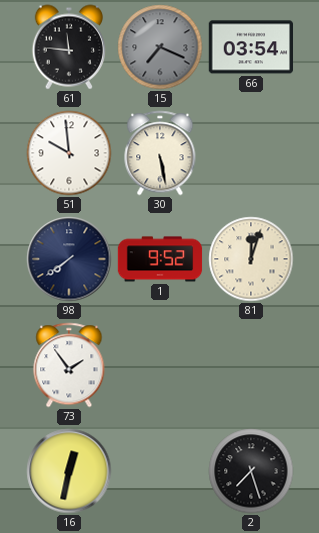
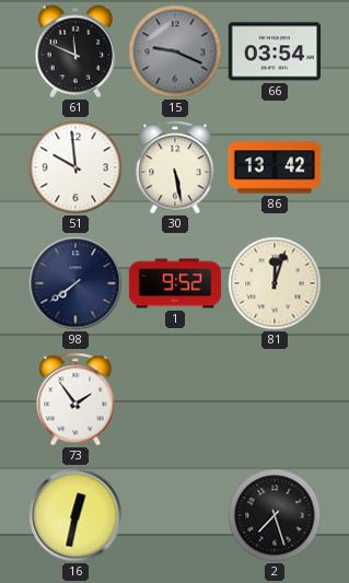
61: 11:46 -> 11:49
15: 7:19 -> 9:19
86: none -> 13:42
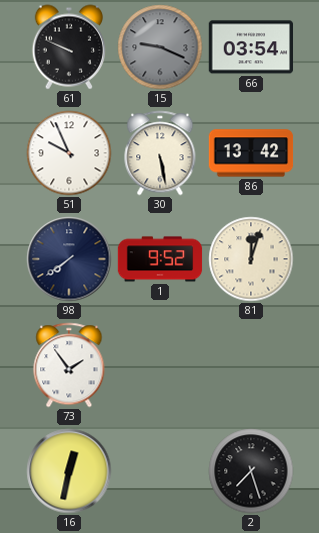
61: 11:49 -> 9:49
51: 9:59 -> 9:56
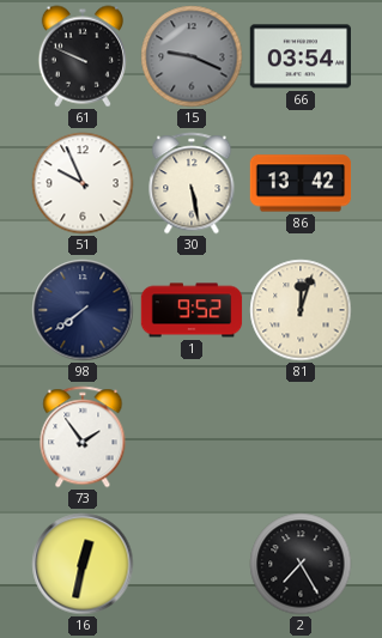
2: 7:27 -> 7:25
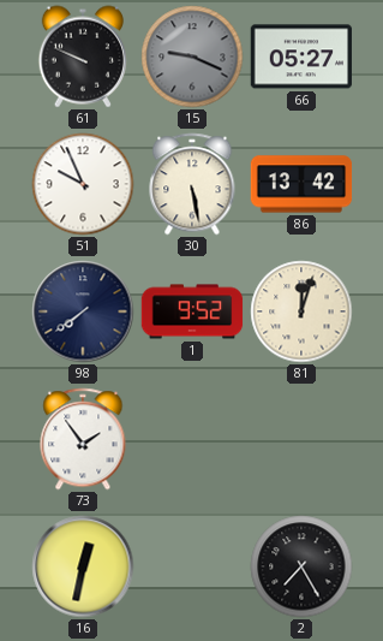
66: 03:54 -> 05:27
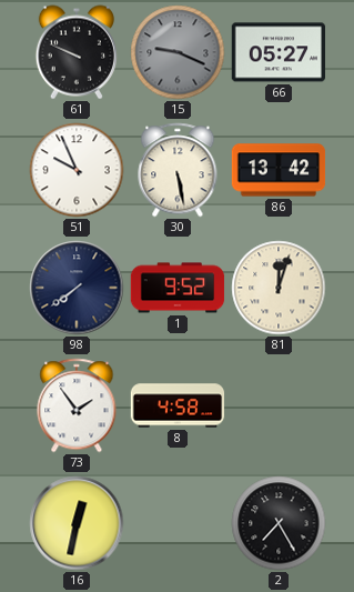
8: none -> 4:58
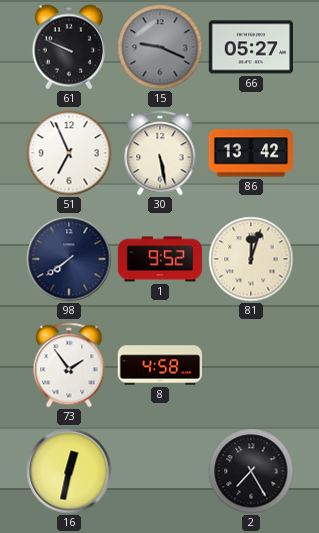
51: 9:56 -> 6:56
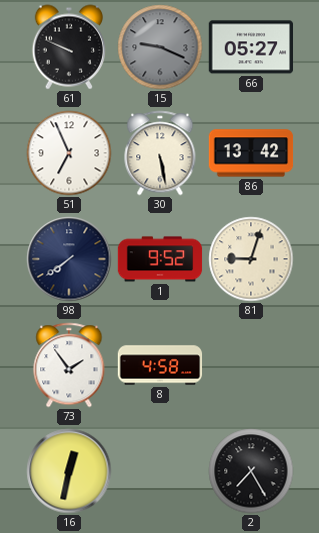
81: 12:03 -> 9:03
